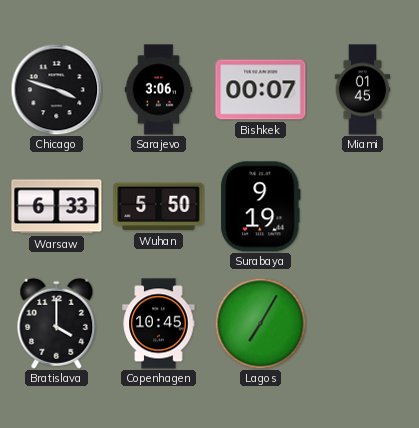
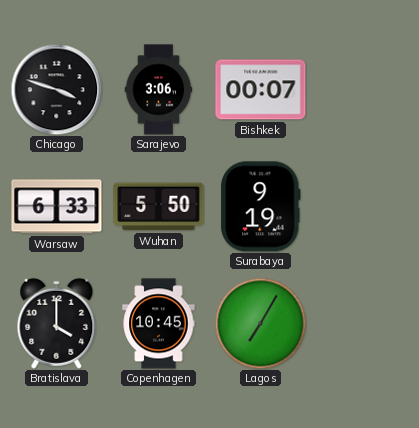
Miami: 01:45 -> none
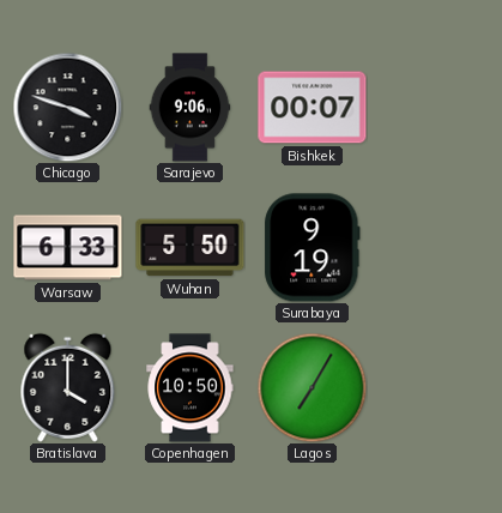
Sarajevo: 3:06 -> 9:06
Copenhagen: 10:45 -> 10:50
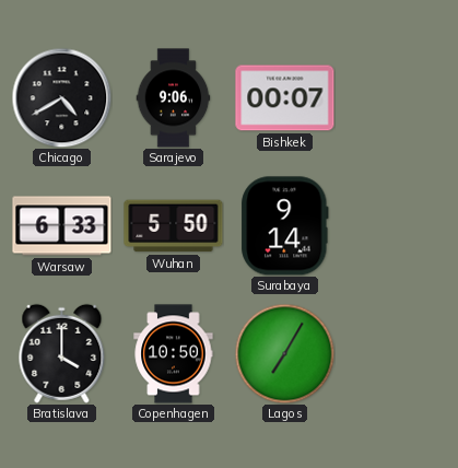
Chicago: 3:48 -> 4:40
Surabaya: 9:19 -> 9:14
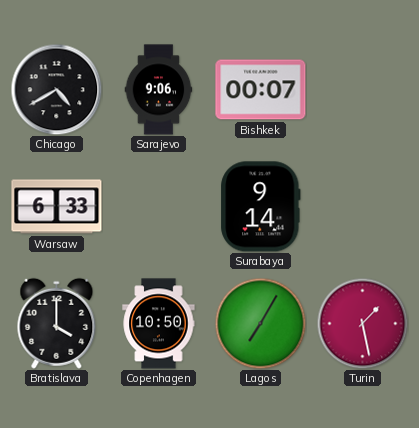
Wuhan: 5:50 -> none
Turin: none -> 1:28
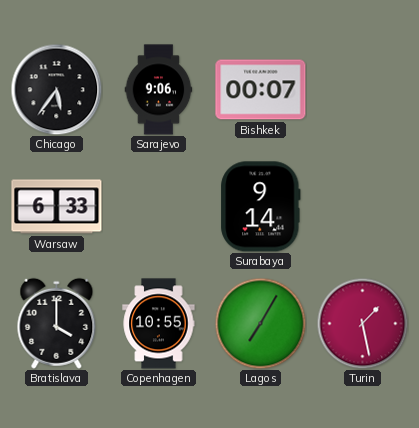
Chicago: 4:40 -> 5:36
Copenhagen: 10:50 -> 10:55
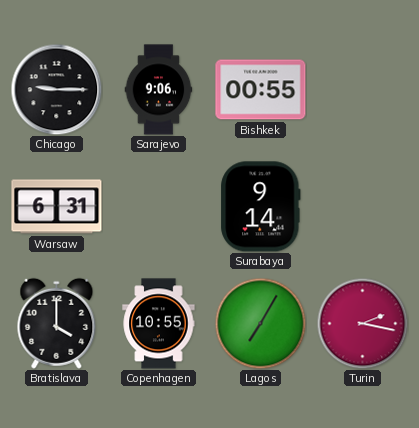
Chicago: 5:36 -> 9:15
Bishkek: 00:07 -> 00:55
Warsaw: 6:33 -> 6:31
Turin: 1:28 -> 2:17
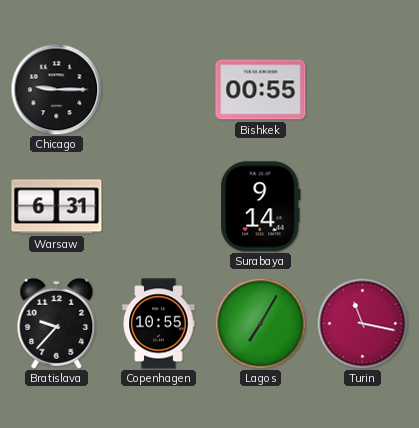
Sarajevo: 9:06 -> none
Bratislava: 4:00 -> 9:37
Turin: 2:17 -> 11:17
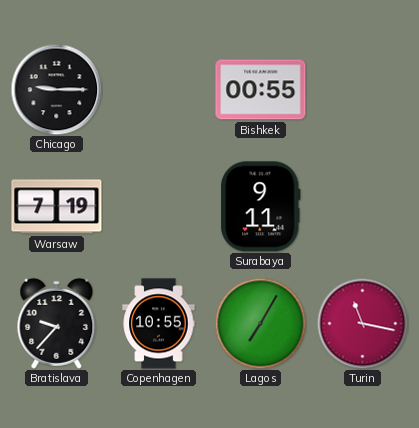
Warsaw: 6:31 -> 7:19
Surabaya: 9:14 -> 9:11
